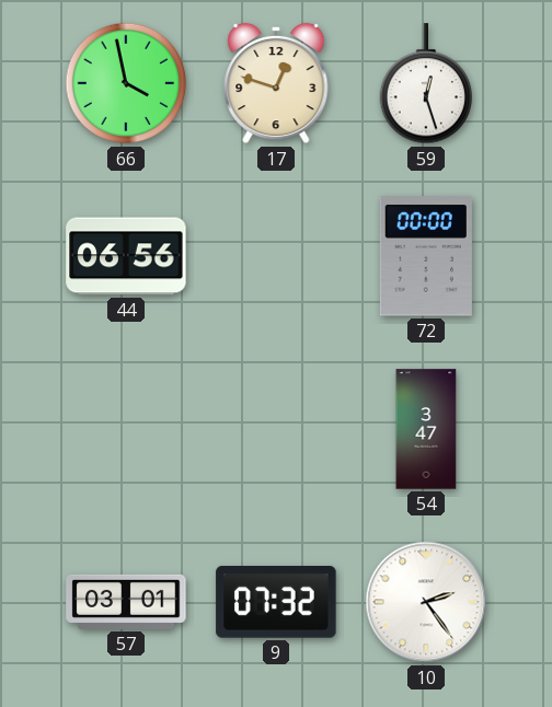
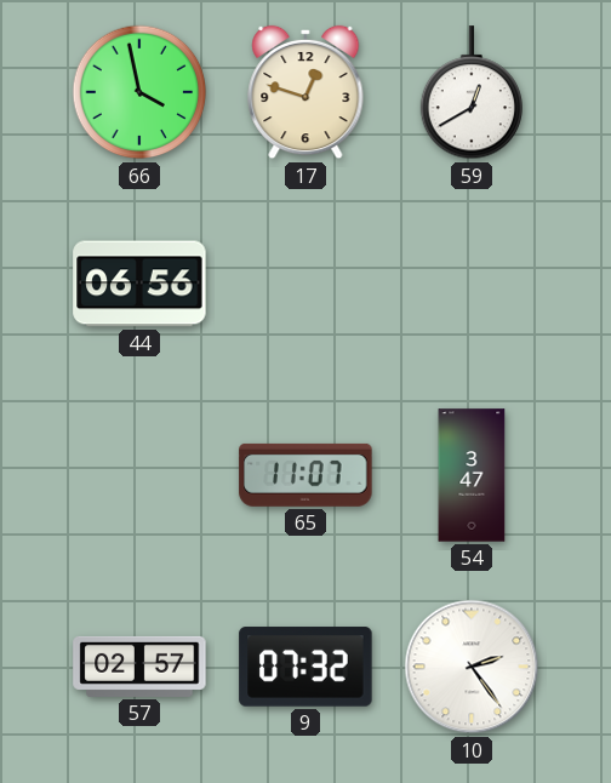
59: 12:27 -> 12:40
72: 00:00 -> none
65: none -> 11:07
57: 03:01 -> 02:57
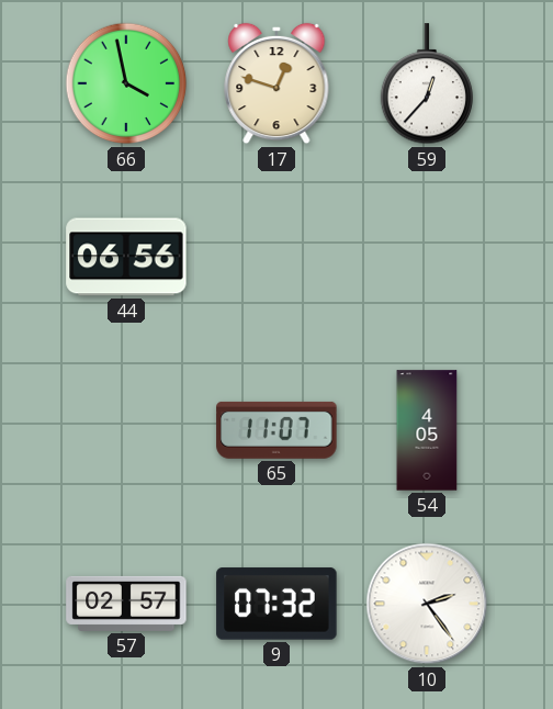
59: 12:40 -> 12:37
54: 3:47 -> 4:05
